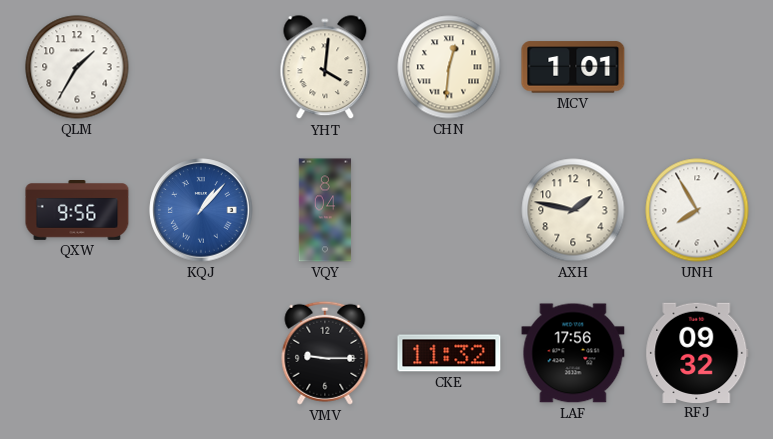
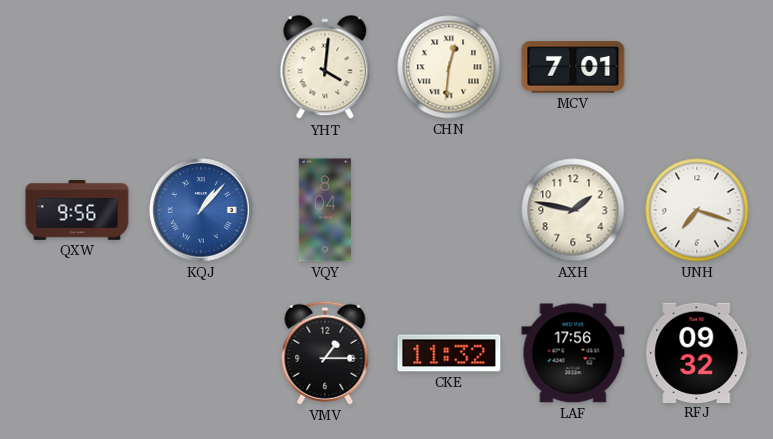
QLM: 1:35 -> none
MCV: 1:01 -> 7:01
UNH: 7:55 -> 7:18
VMV: 9:15 -> 1:15
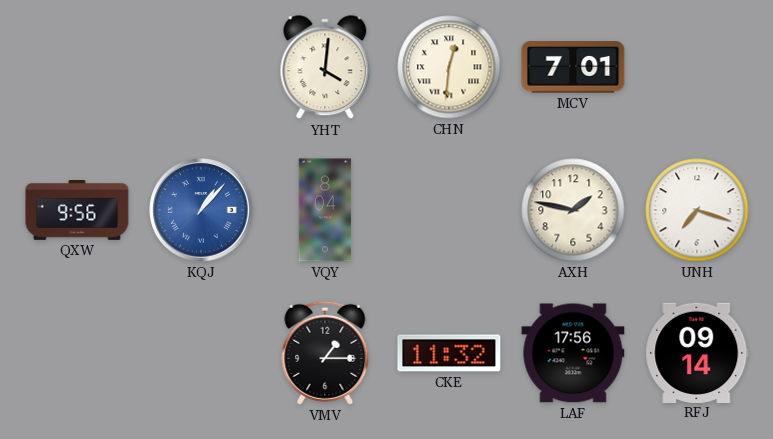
RFJ: 09:32 -> 09:14
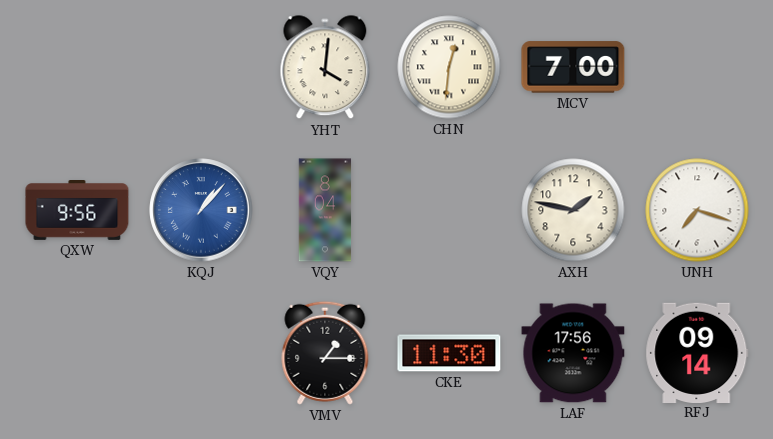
MCV: 7:01 -> 7:00
CKE: 11:32 -> 11:30
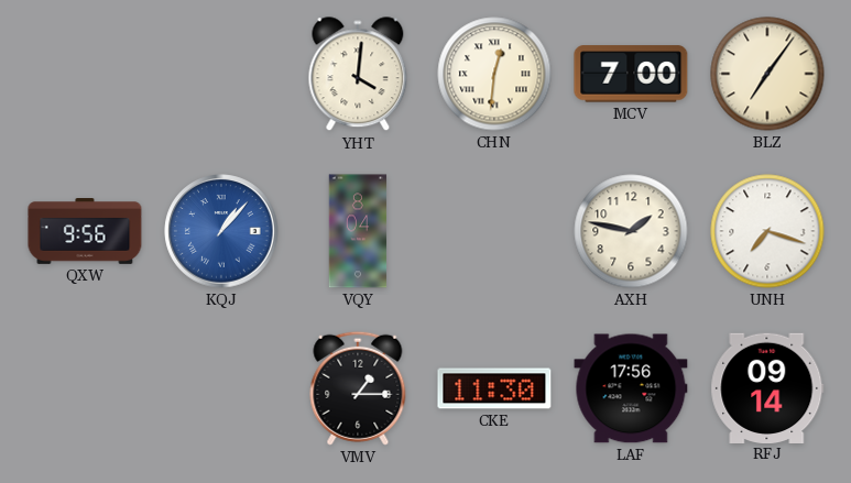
BLZ: none -> 7:06
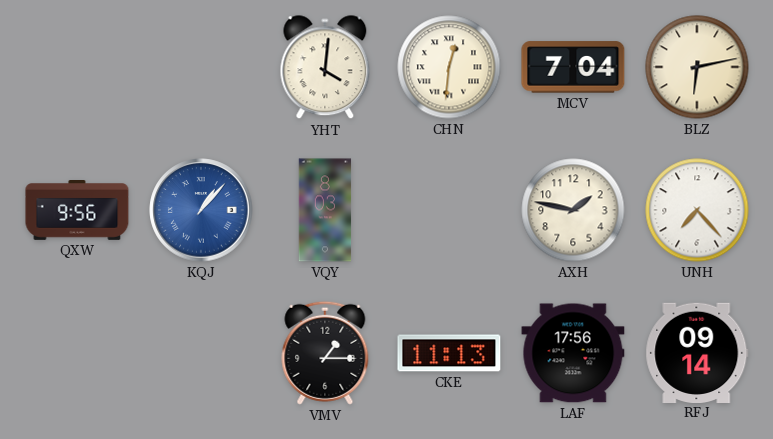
MCV: 7:00 -> 7:04
BLZ: 7:06 -> 6:13
VQY: 8:04 -> 8:03
UNH: 7:18 -> 7:23
CKE: 11:30 -> 11:13
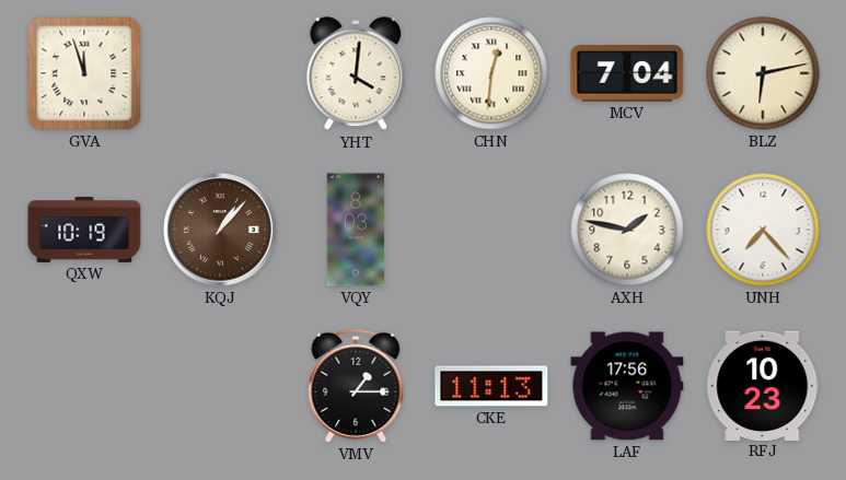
GVA: none -> 11:57
QXW: 9:56 -> 10:19
KQJ dial: blue -> brown
RFJ: 09:14 -> 10:23
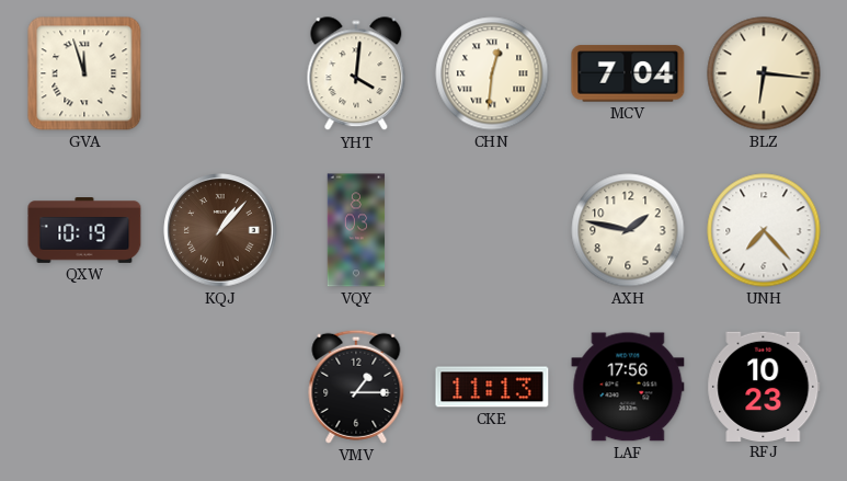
BLZ: 6:13 -> 6:16
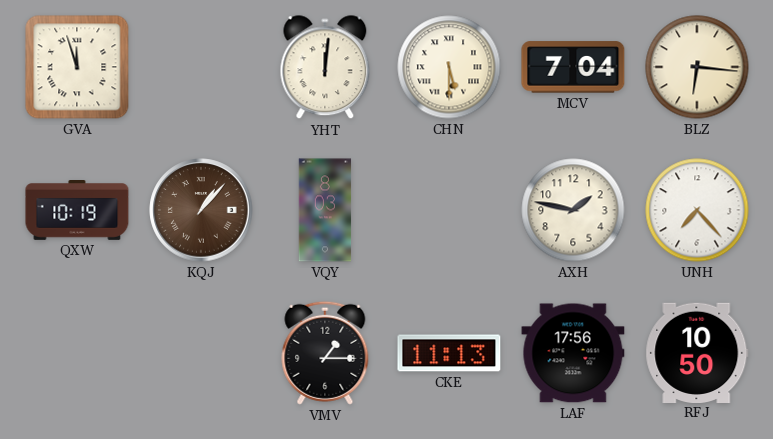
YHT: 4:01 -> 12:01
CHN: 12:31 -> 5:30
RFJ: 10:23 -> 10:50
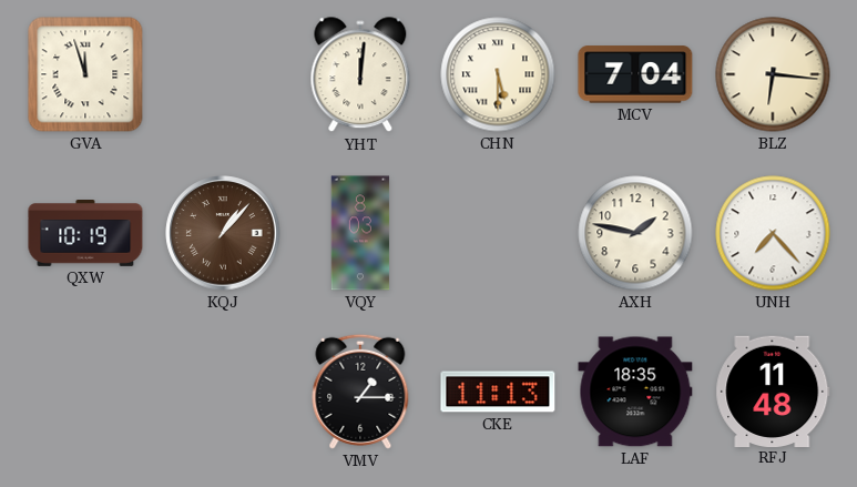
LAF: 17:56 -> 18:35
RFJ: 10:50 -> 11:48
